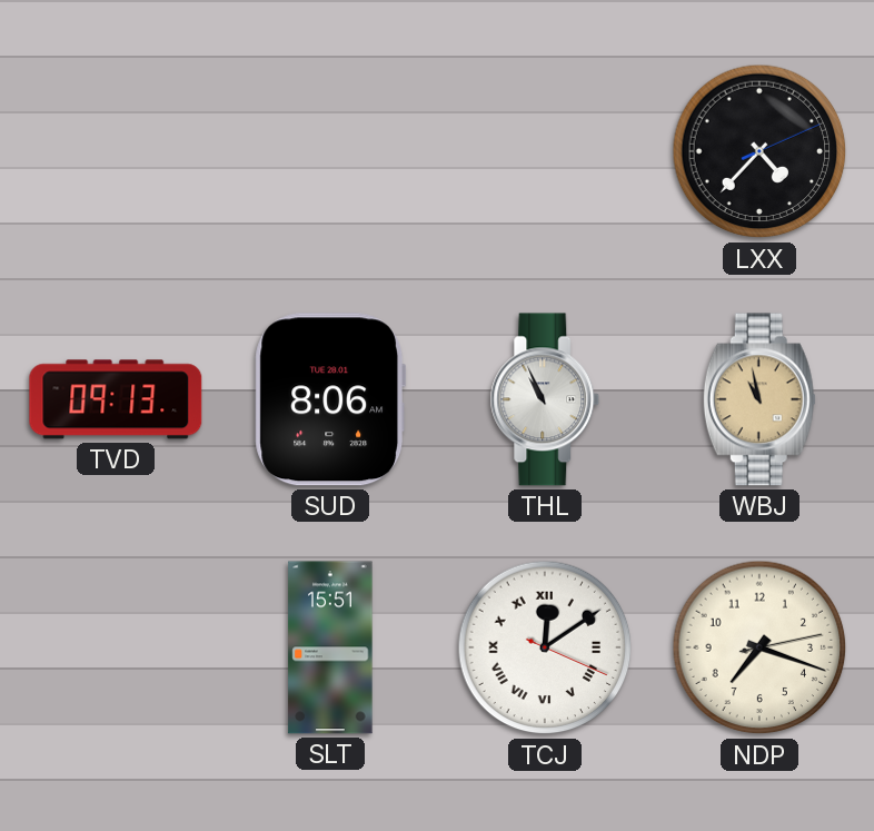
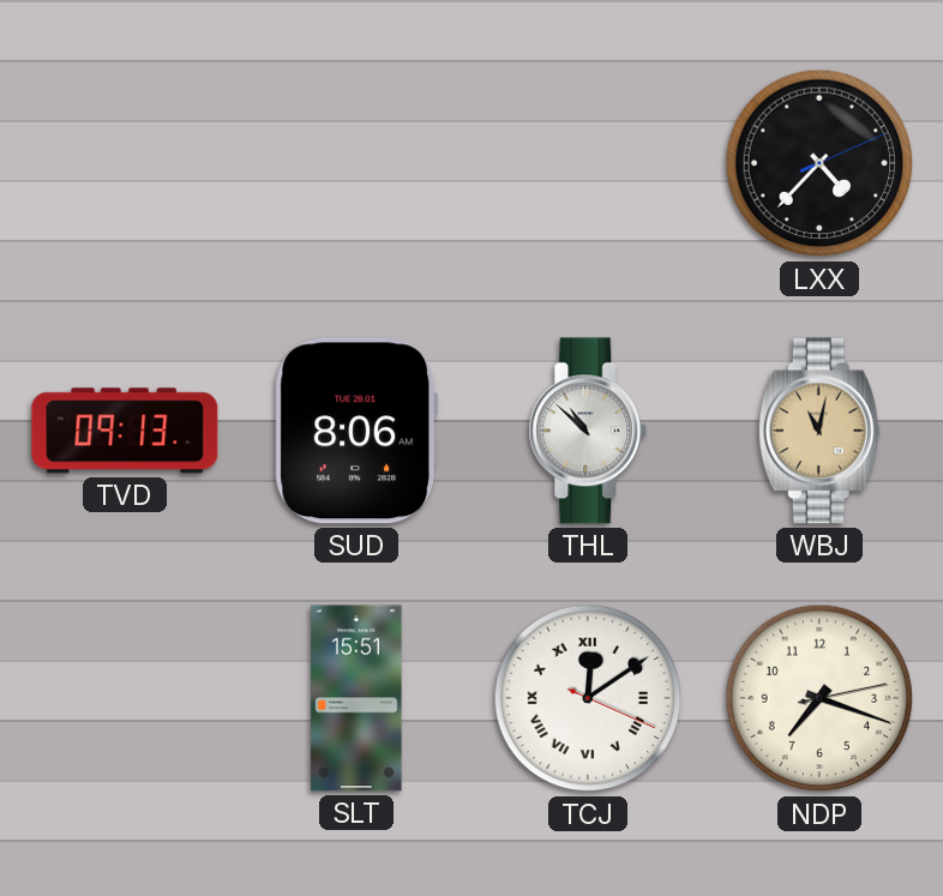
THL: 10:56 -> 10:52
WBJ: 10:58 -> 11:02
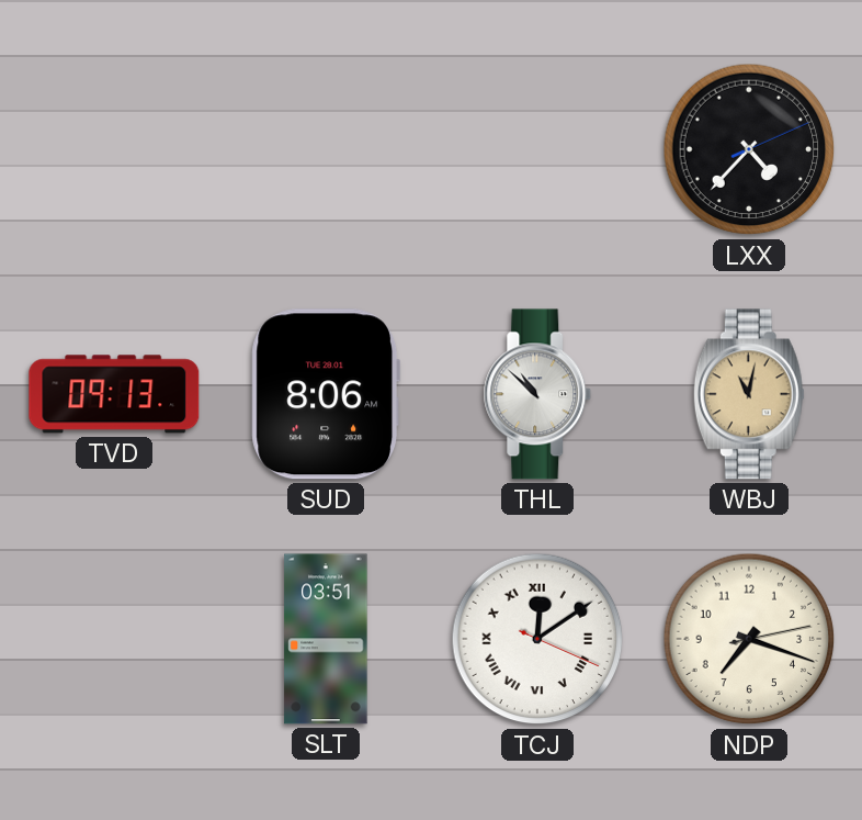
SLT: 15:51 -> 03:51
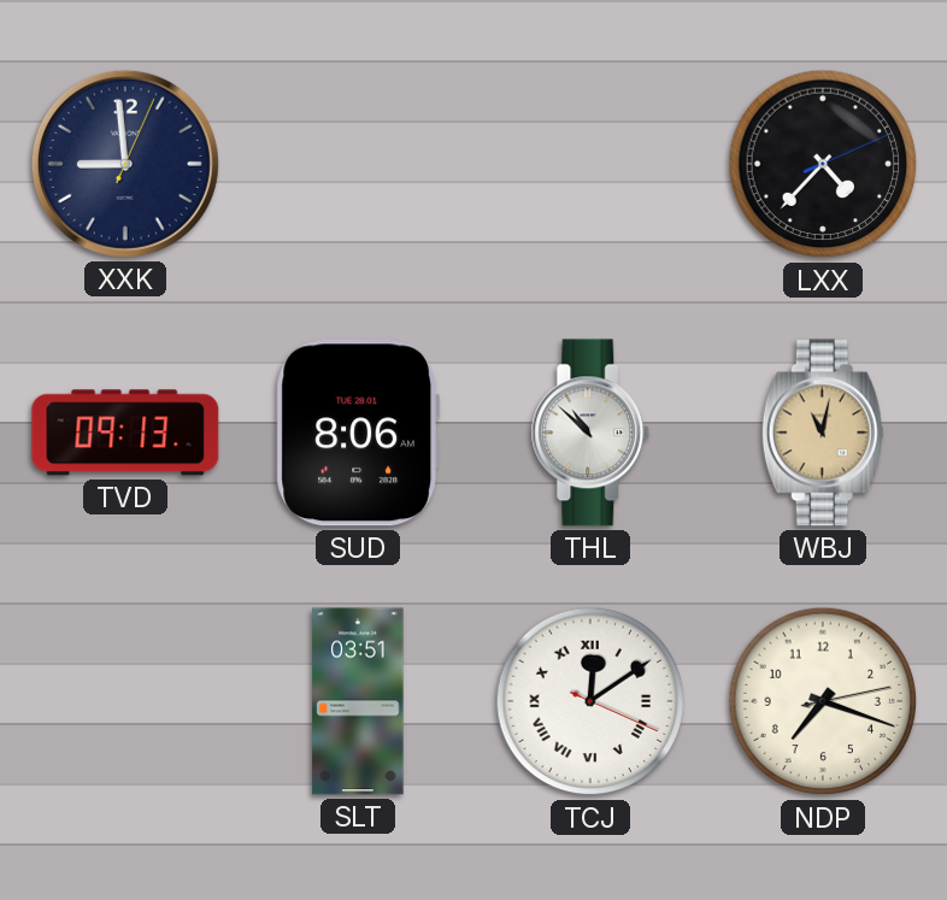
XXK: none -> 8:59
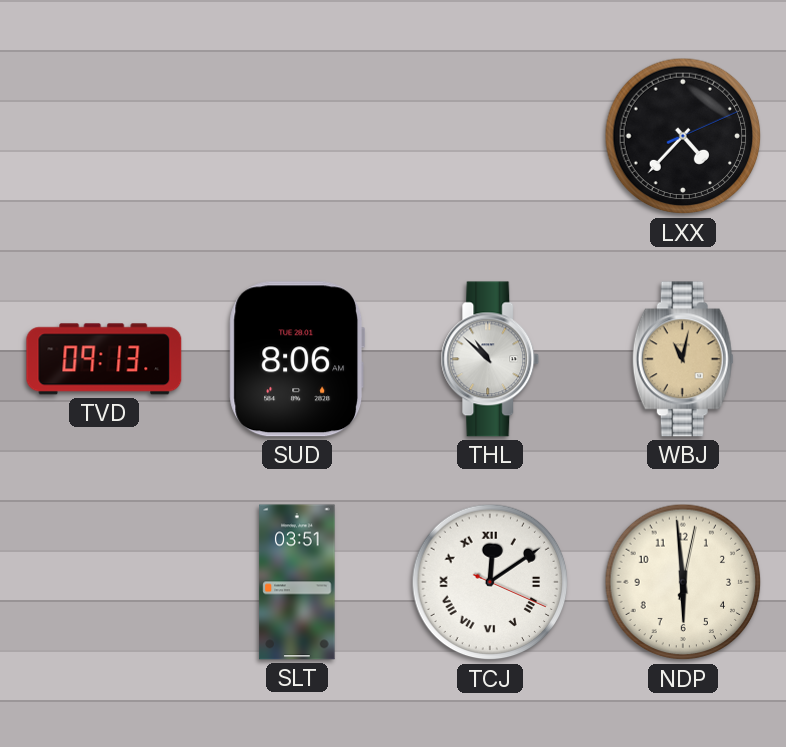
XXK: 8:59 -> none
NDP: 7:18 -> 5:59
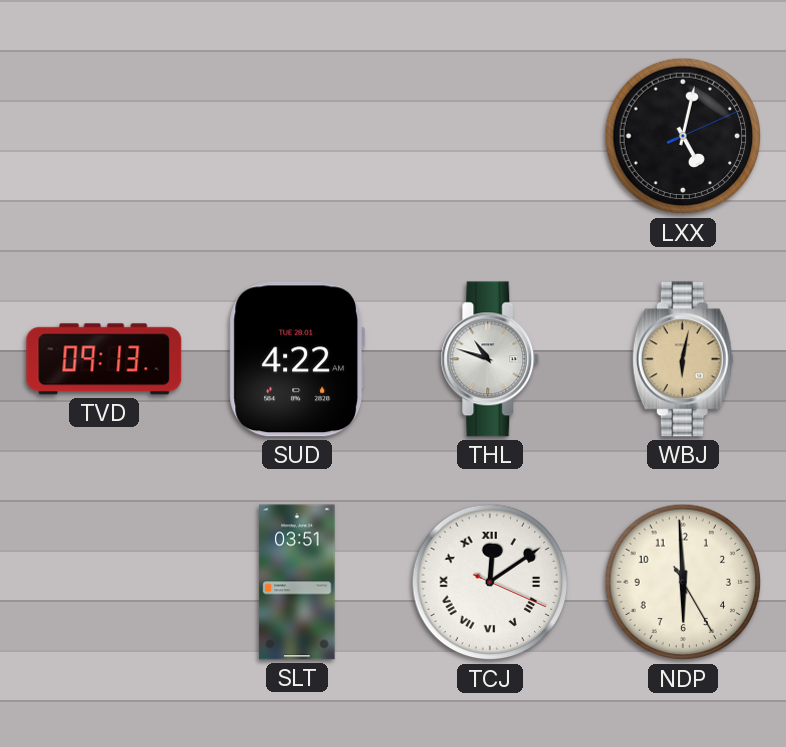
LXX: 4:37 -> 5:02
SUD: 8:06 -> 4:22
THL: 10:52 -> 10:48
WBJ: 11:02 -> 6:02
NDP: 5:59:02 -> 5:59:25
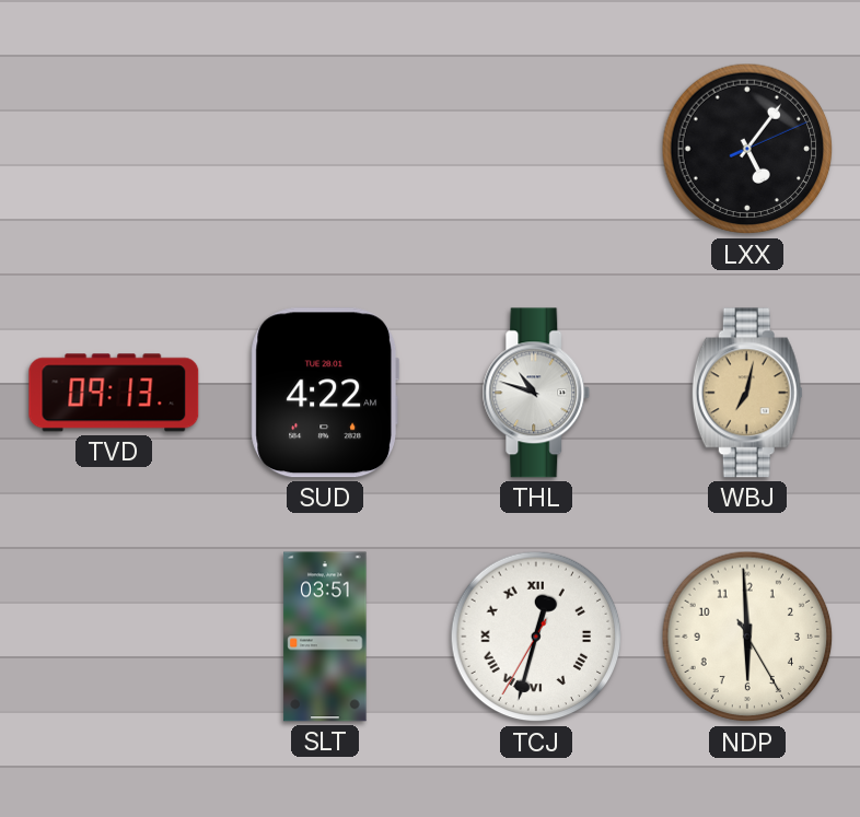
LXX: 5:02 -> 5:06
WBJ: 6:02 -> 7:02
TCJ: 12:09 -> 12:32
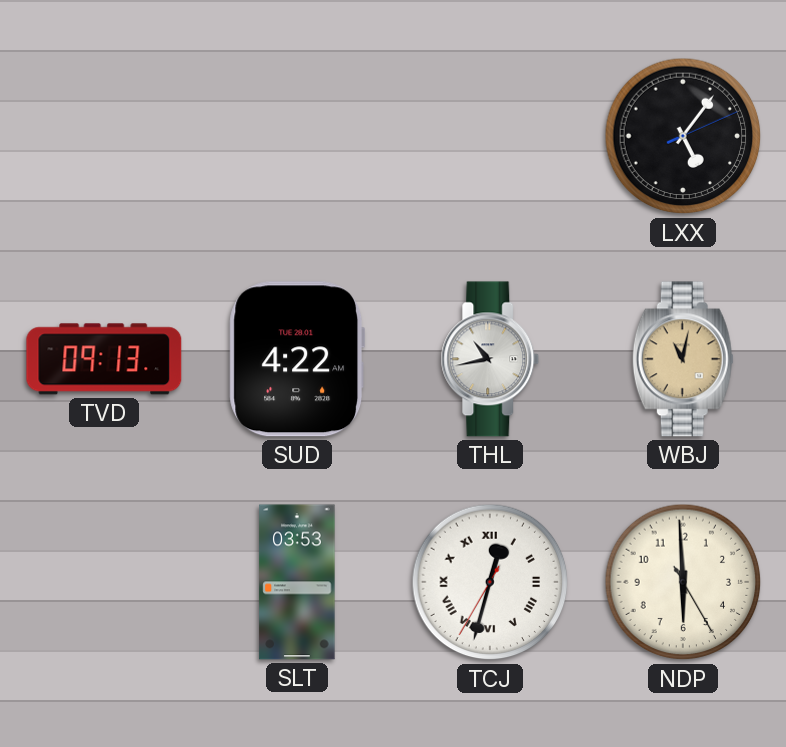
THL: 10:48 -> 10:43
WBJ: 7:02 -> 11:02
SLT: 03:51 -> 03:53
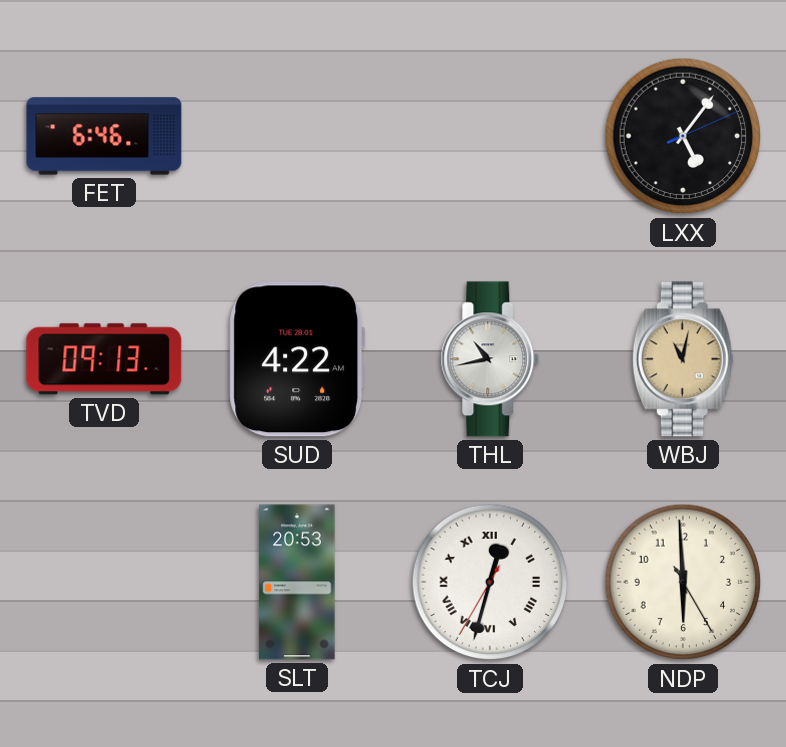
FET: none -> 6:46
SLT: 03:53 -> 20:53
